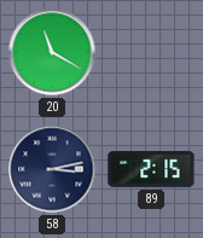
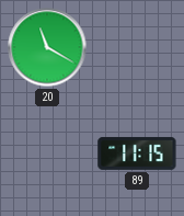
58: 3:13 -> none
89: 2:15 -> 11:15
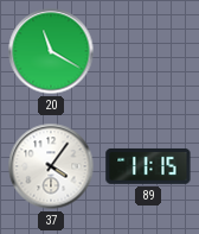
37: none -> 4:06
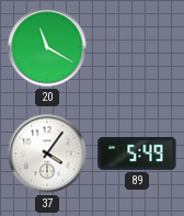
89: 11:15 -> 5:49
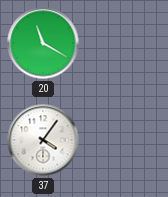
89: 5:49 -> none
